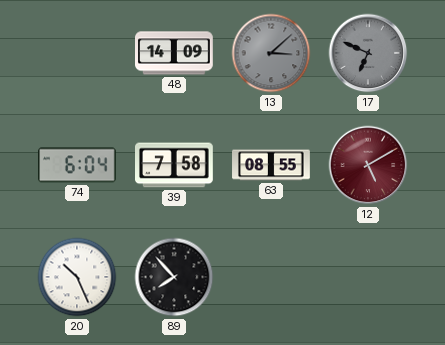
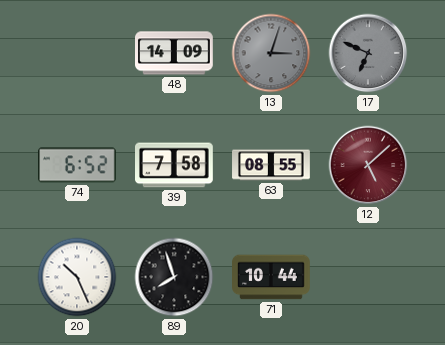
13: 3:08 -> 3:03
74: 6:04 -> 6:52
12: 5:10 -> 5:08
89: 7:53 -> 7:57
71: none -> 10:44
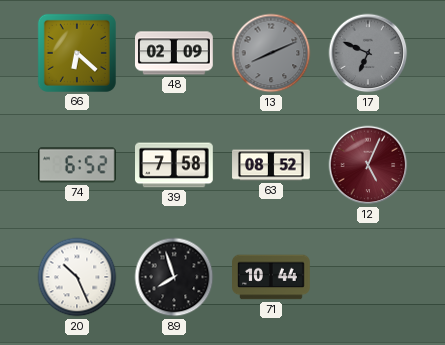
66: none -> 6:22
48: 14:09 -> 02:09
13: 3:03 -> 8:11
63: 08:55 -> 08:52
12: 5:08 -> 5:04
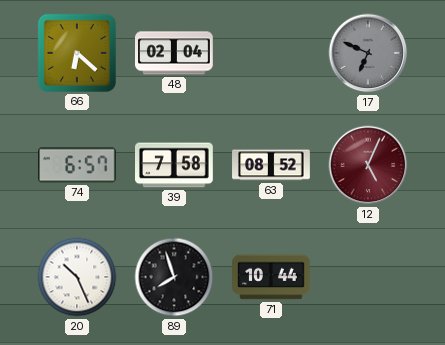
48: 02:09 -> 02:04
13: 8:11 -> none
74: 6:52 -> 6:57
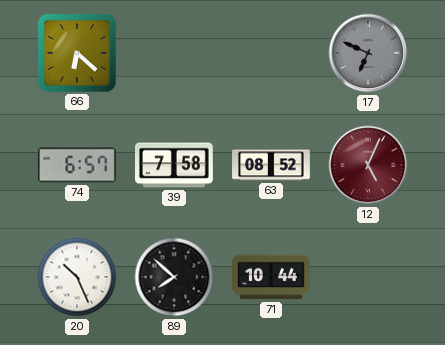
48: 02:04 -> none
89: 7:57 -> 7:52
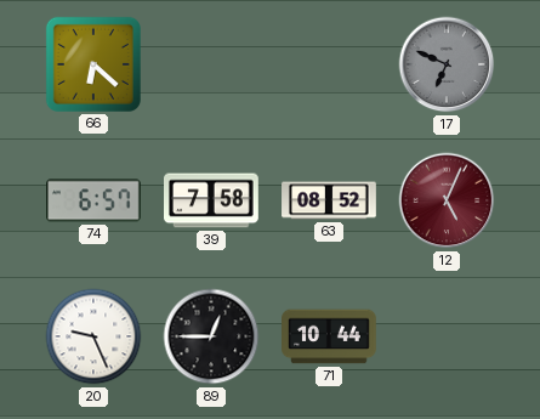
20: 10:26 -> 9:26
89: 7:52 -> 12:45
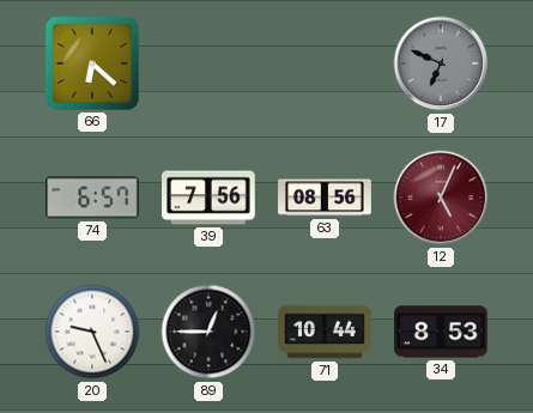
39: 7:58 -> 7:56
63: 08:52 -> 08:56
34: none -> 8:53
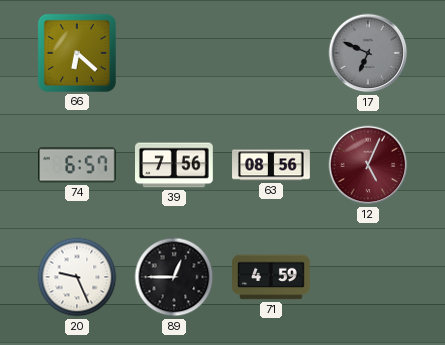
71: 10:44 -> 4:59
34: 8:53 -> none
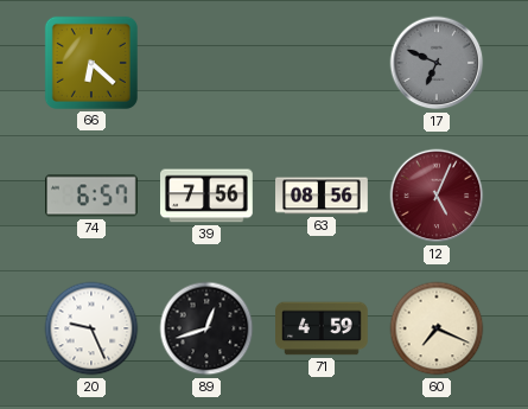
89: 12:45 -> 12:42
60: none -> 7:19
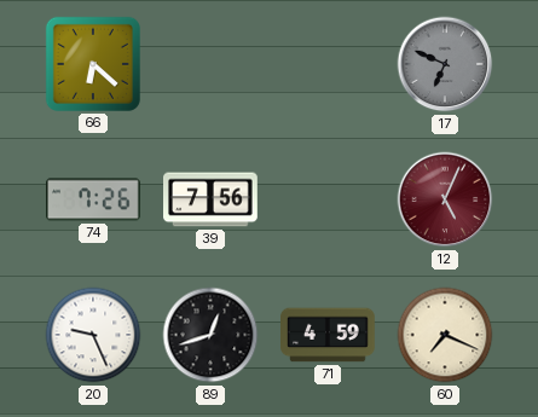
74: 6:57 -> 7:26
63: 08:56 -> none
